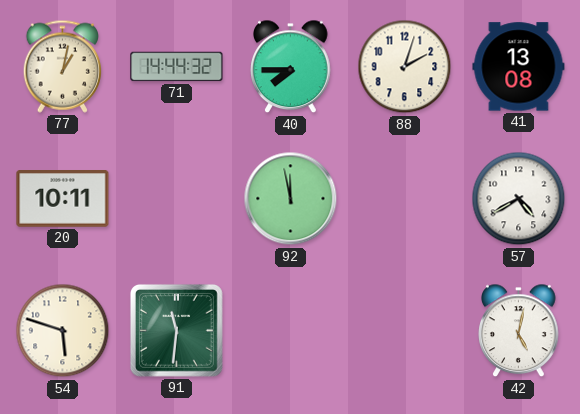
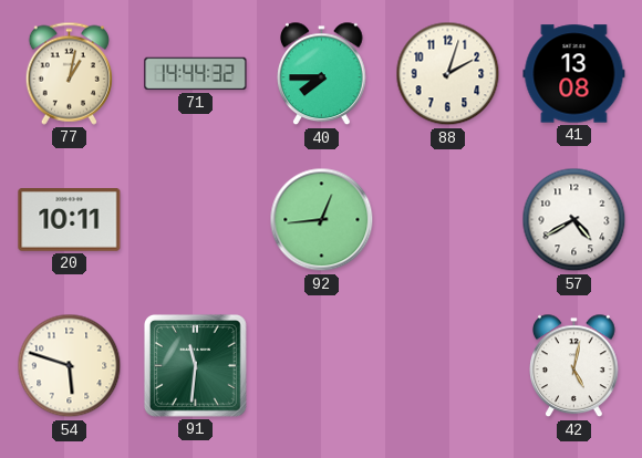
92: 11:58 -> 12:44
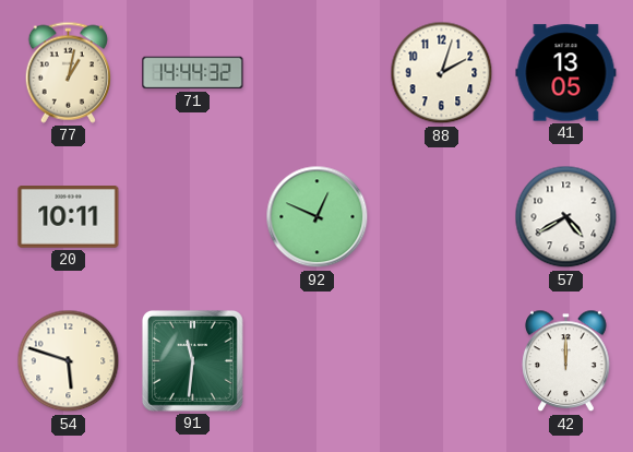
40: 7:45 -> none
41: 13:08 -> 13:05
92: 12:44 -> 12:49
42: 5:02 -> 12:00
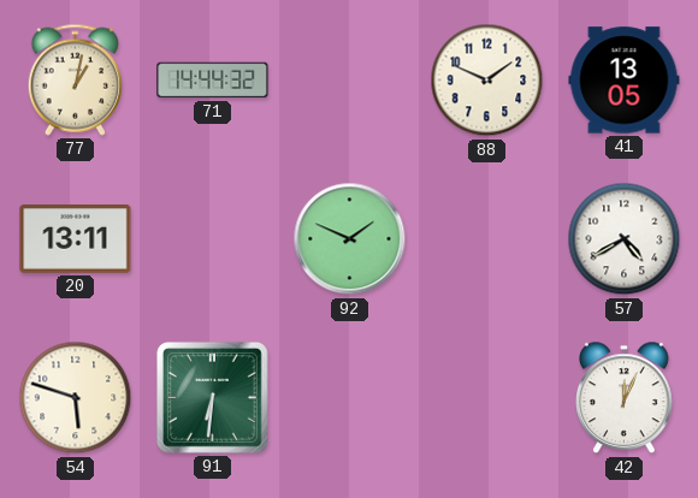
88: 2:03 -> 1:49
20: 10:11 -> 13:11
92: 12:49 -> 1:49
91: 11:31 -> 6:31
42: 12:00 -> 12:04
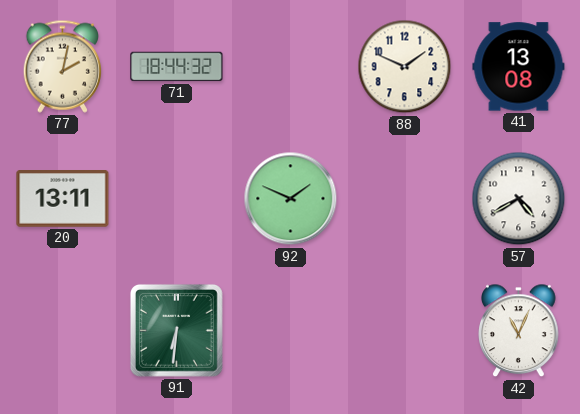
77: 1:02 -> 2:02
71: 14:44 -> 18:44
41: 13:05 -> 13:08
54: 5:48 -> none
42: 12:04 -> 11:04
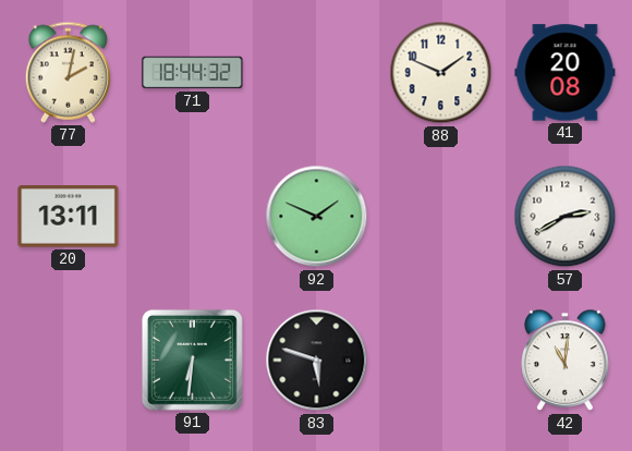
41: 13:08 -> 20:08
57: 4:40 -> 2:40
83: none -> 5:48
42: 11:04 -> 11:01
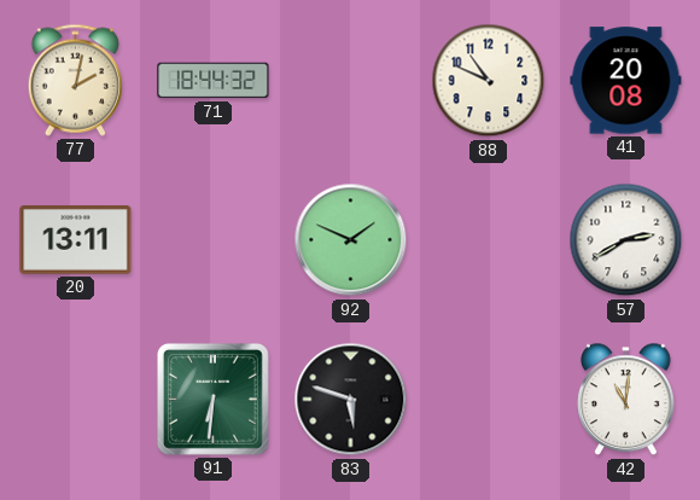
88: 1:49 -> 10:49
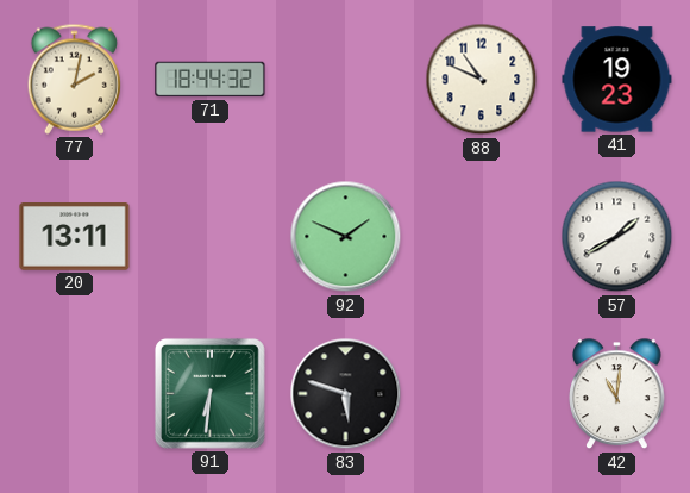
41: 20:08 -> 19:23
57: 2:40 -> 1:40
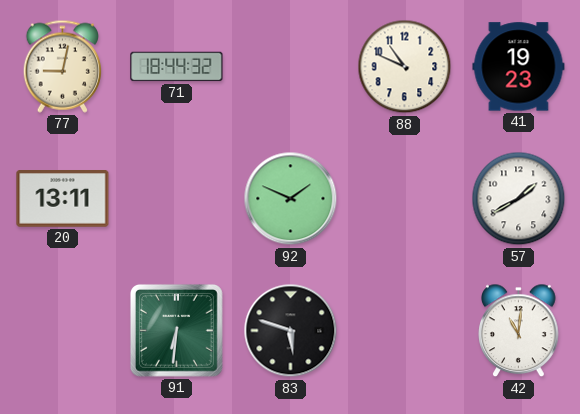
77: 2:02 -> 9:02
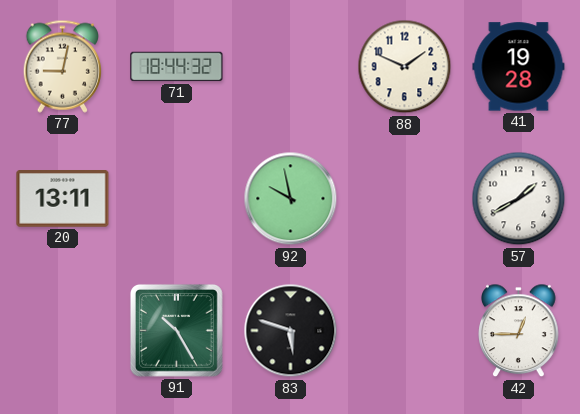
88: 10:49 -> 1:49
41: 19:23 -> 19:28
92: 1:49 -> 9:58
91: 6:31 -> 10:25
42: 11:01 -> 12:45
